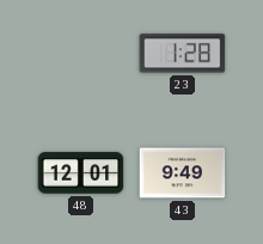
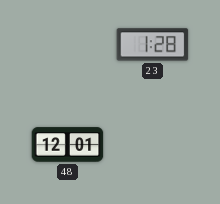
43: 9:49 -> none
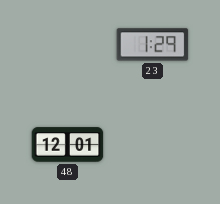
23: 1:28 -> 1:29
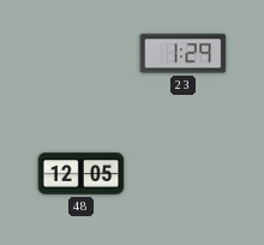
48: 12:01 -> 12:05
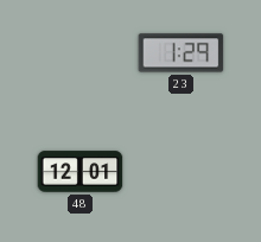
48: 12:05 -> 12:01
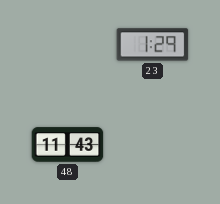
48: 12:01 -> 11:43
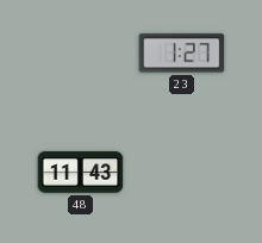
23: 1:29 -> 1:27
